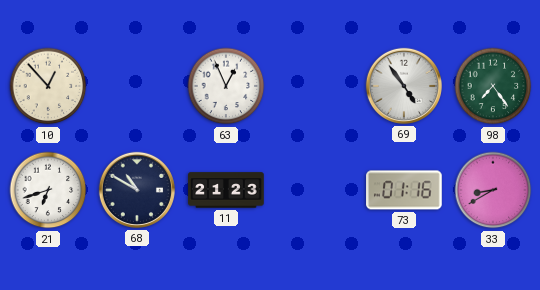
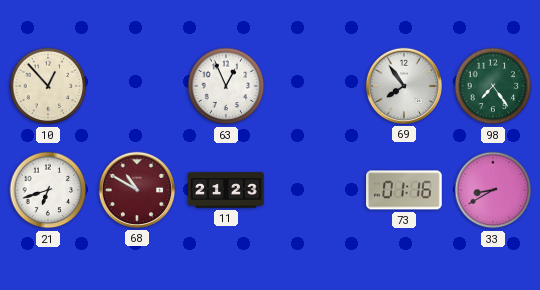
69: 4:54 -> 7:54
68 dial: navy -> burgundy
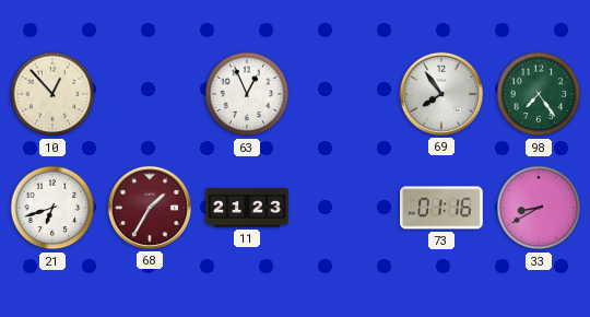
68: 10:50 -> 1:35
